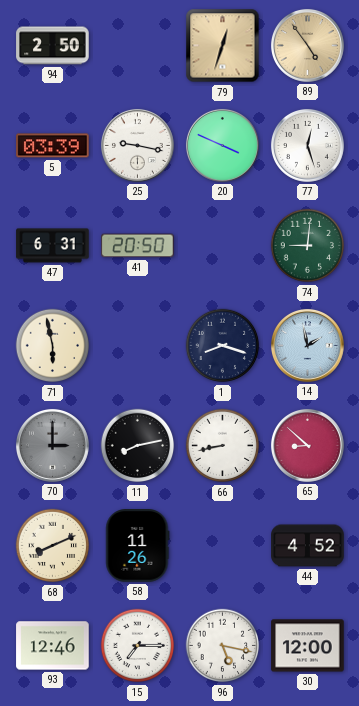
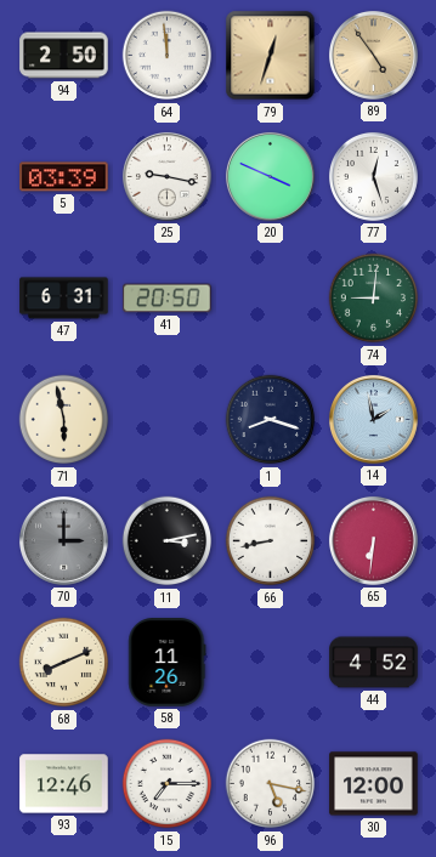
64: none -> 11:59
11: 8:13 -> 3:13
65: 8:52 -> 6:31
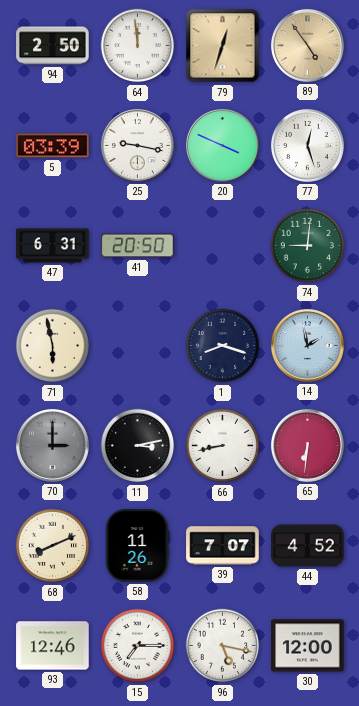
39: none -> 7:07
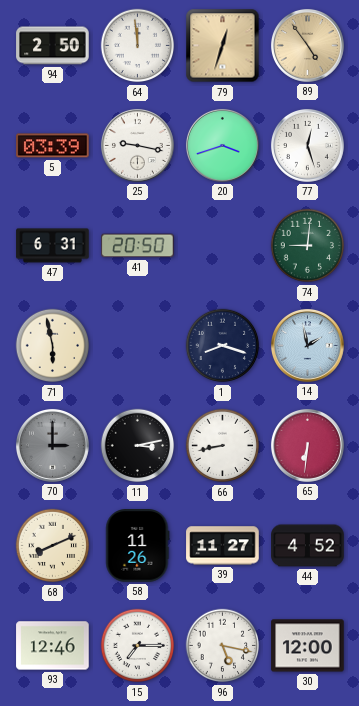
20: 3:49 -> 3:42
39: 7:07 -> 11:27
